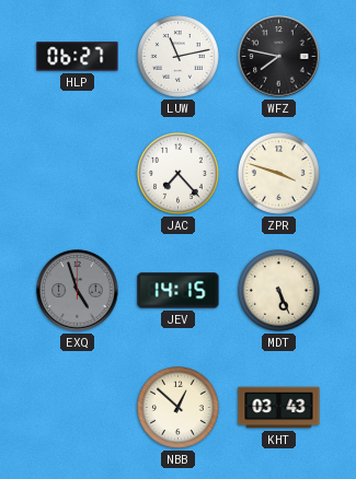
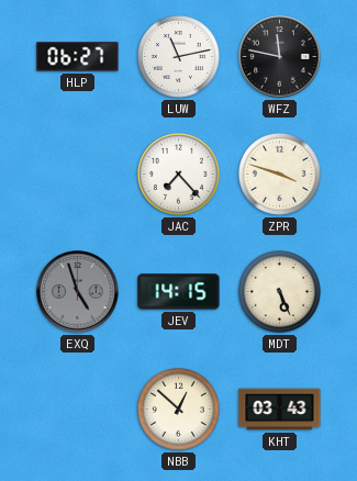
WFZ: 7:47 -> 11:47
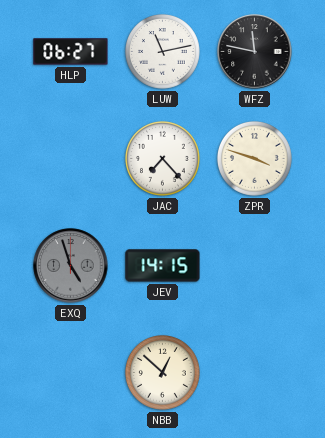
MDT: 5:26 -> none
KHT: 03:43 -> none
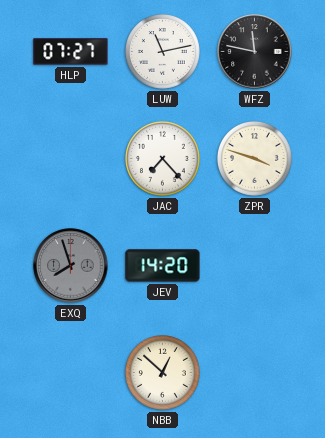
HLP: 06:27 -> 07:27
EXQ: 4:57 -> 7:57
JEV: 14:15 -> 14:20
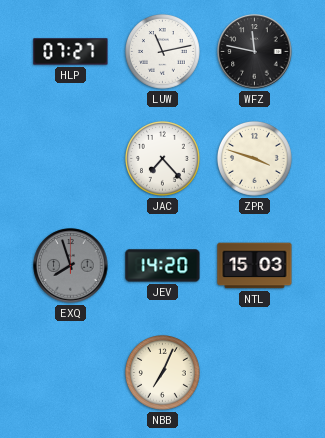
NTL: none -> 15:03
NBB: 12:52 -> 7:04
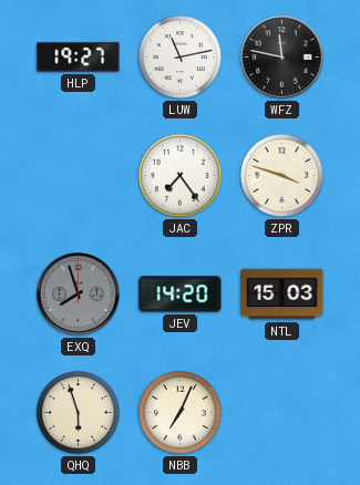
HLP: 07:27 -> 19:27
JAC: 7:23 -> 7:24
QHQ: none -> 5:57
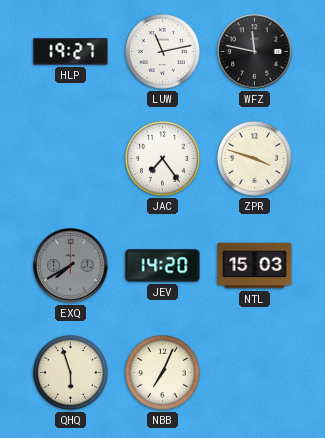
EXQ: 7:57 -> 7:40
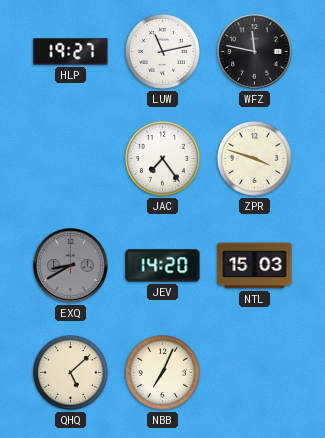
EXQ: 7:40 -> 8:40
QHQ: 5:57 -> 5:08
